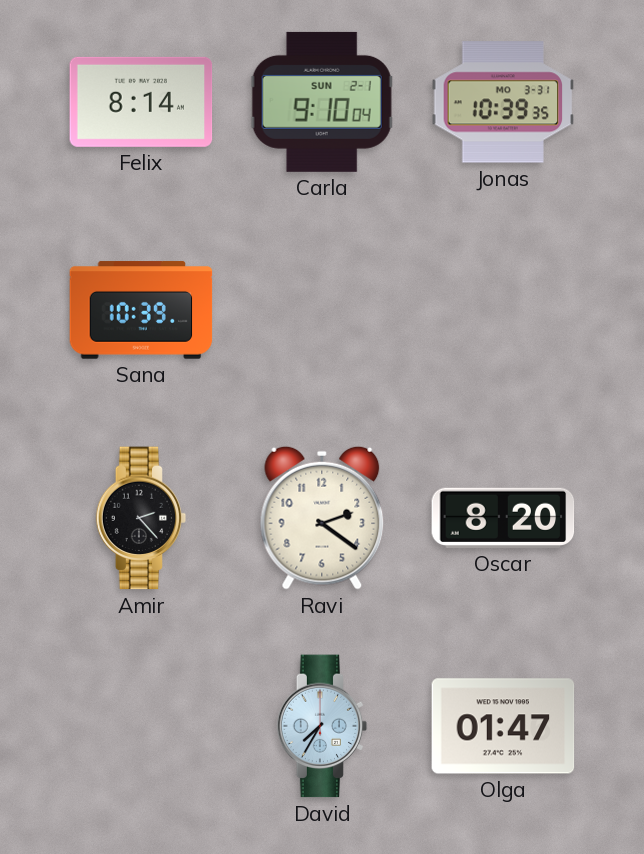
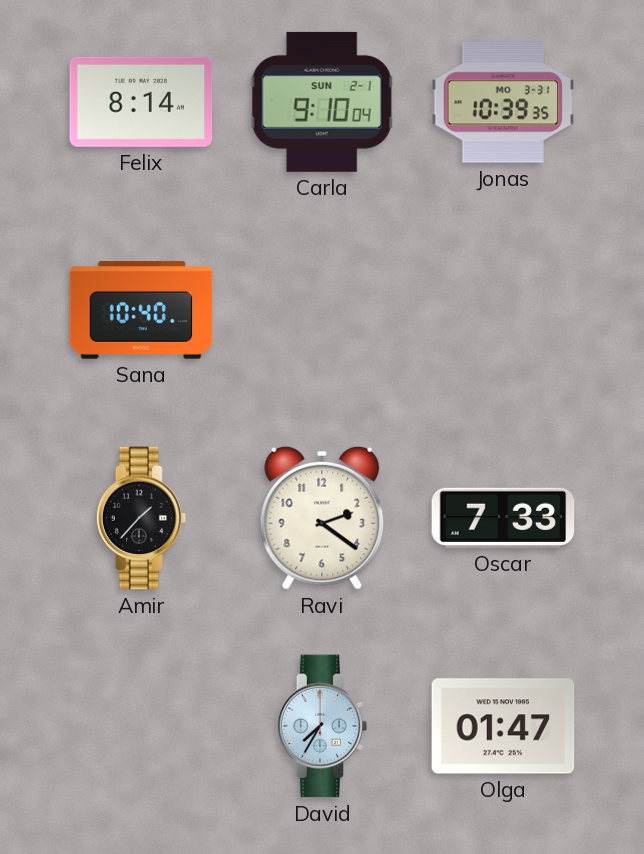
Sana: 10:39 -> 10:40
Amir: 2:23 -> 1:37
Oscar: 8:20 -> 7:33
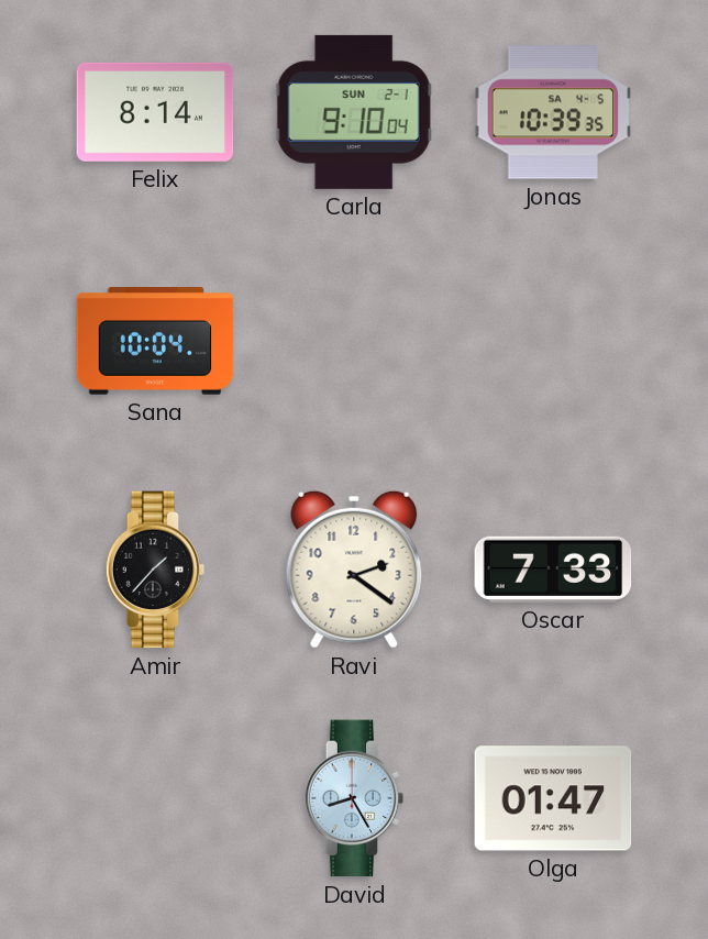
Jonas date: MO 3-31 -> SA 4-5
Sana: 10:40 -> 10:04
David: 7:35 -> 8:25
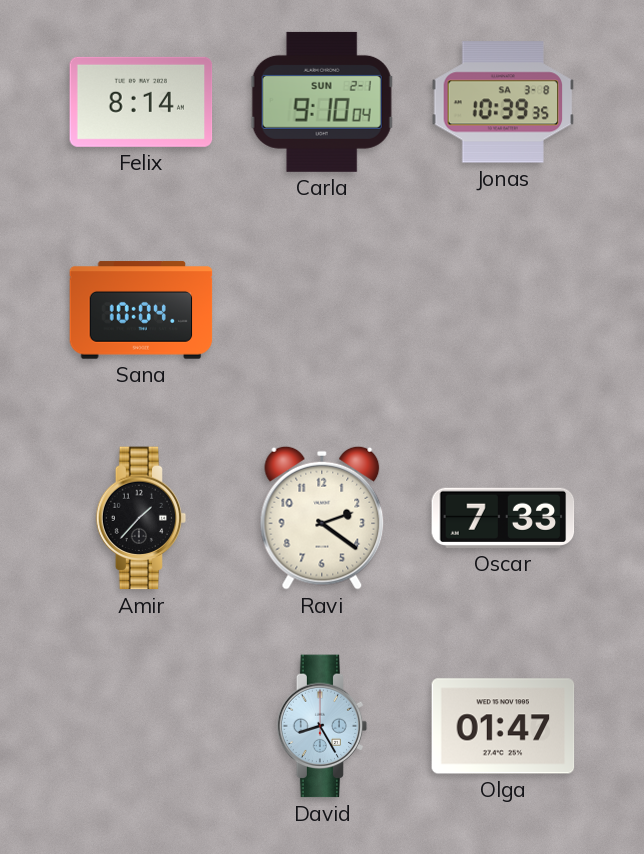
Jonas date: SA 4-5 -> SA 3-8
